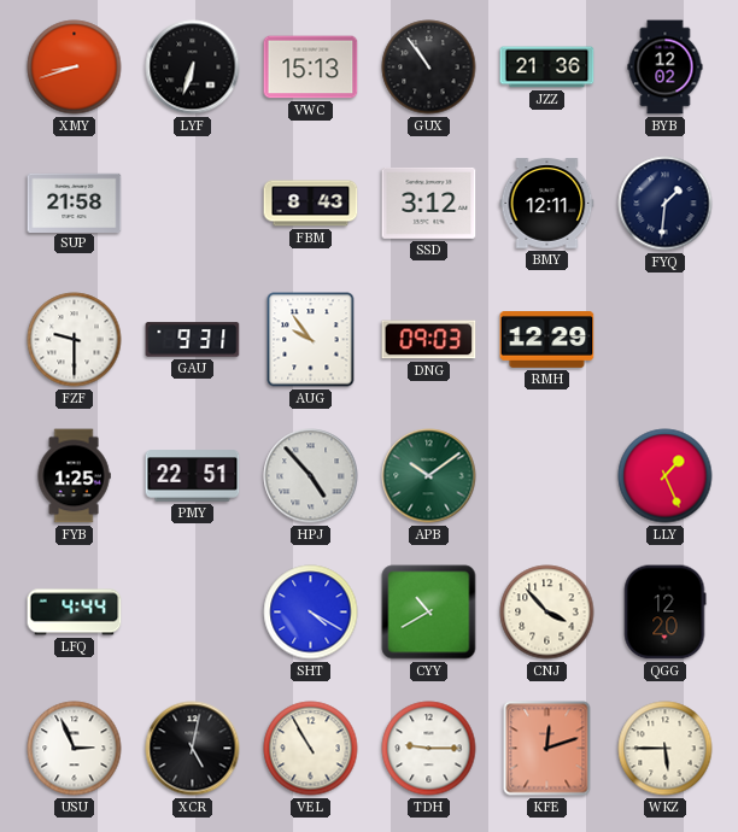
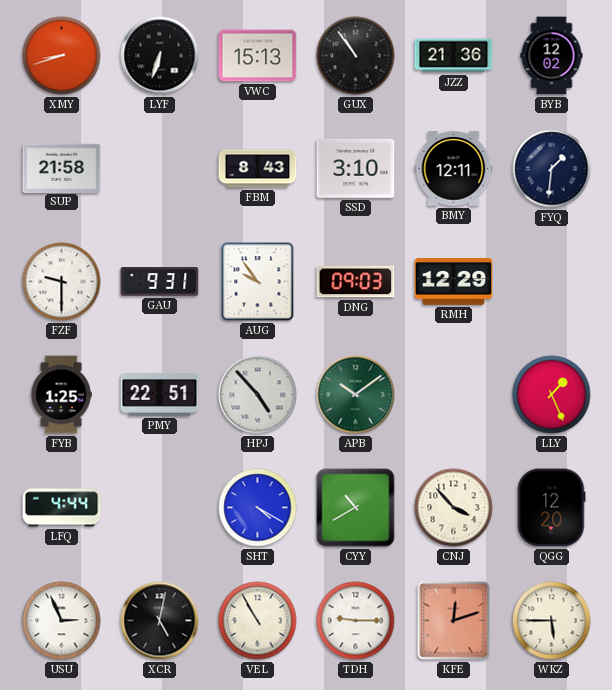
SSD: 3:12 -> 3:10
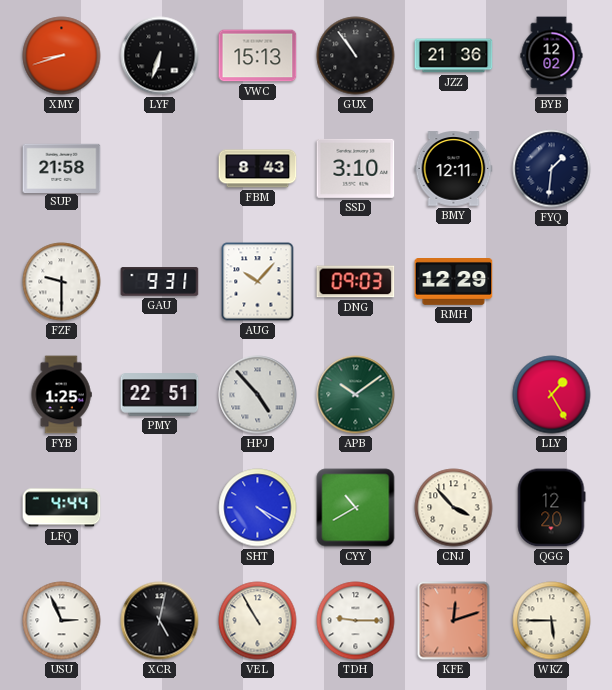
AUG: 9:54 -> 10:07
LLY: 1:26 -> 1:25
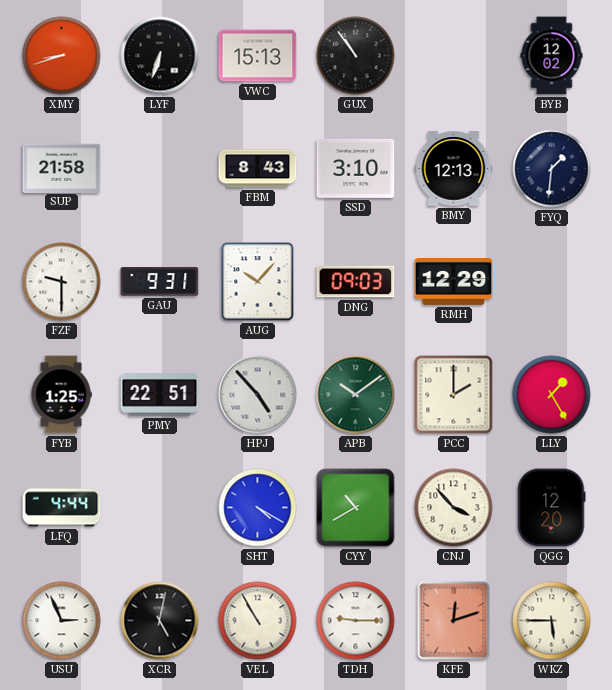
JZZ: 21:36 -> none
BMY: 12:11 -> 12:13
PCC: none -> 2:00
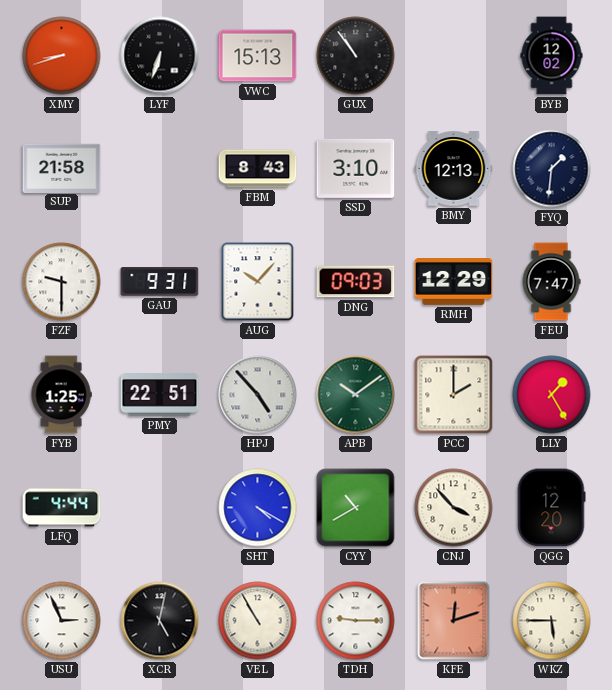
FEU: none -> 7:47
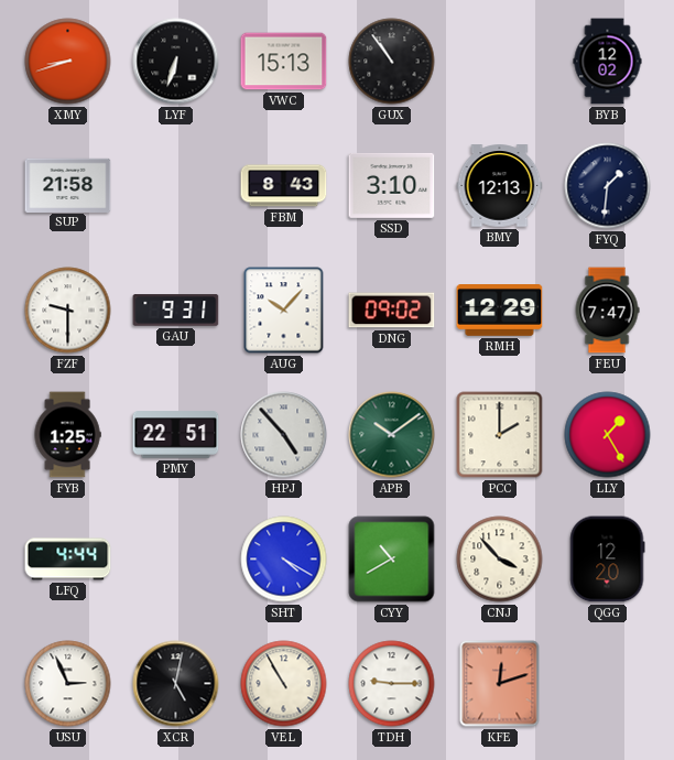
DNG: 09:03 -> 09:02
WKZ: 5:45 -> none
